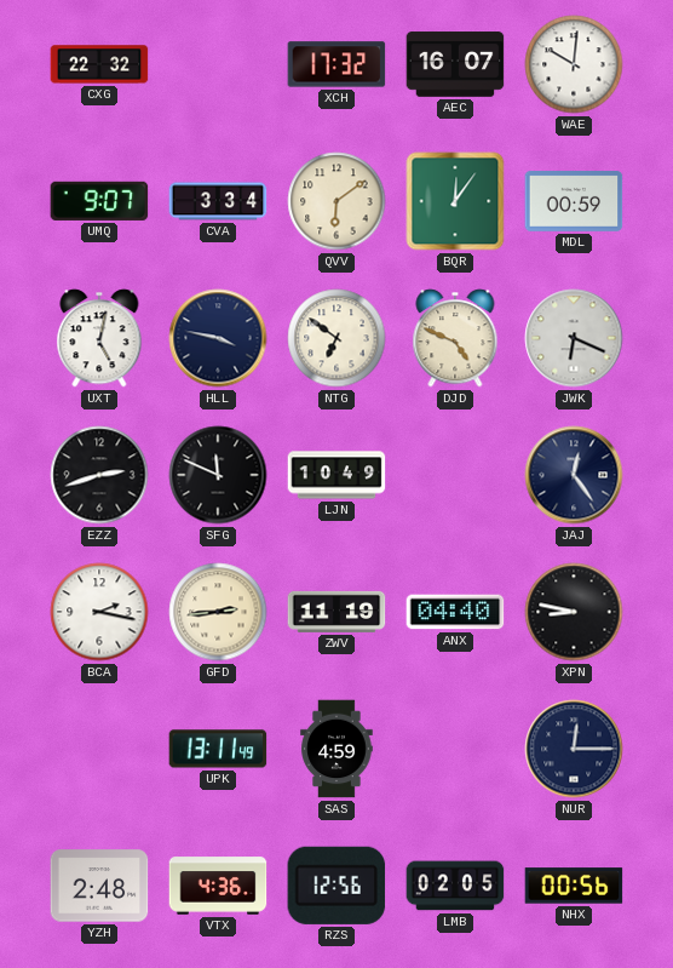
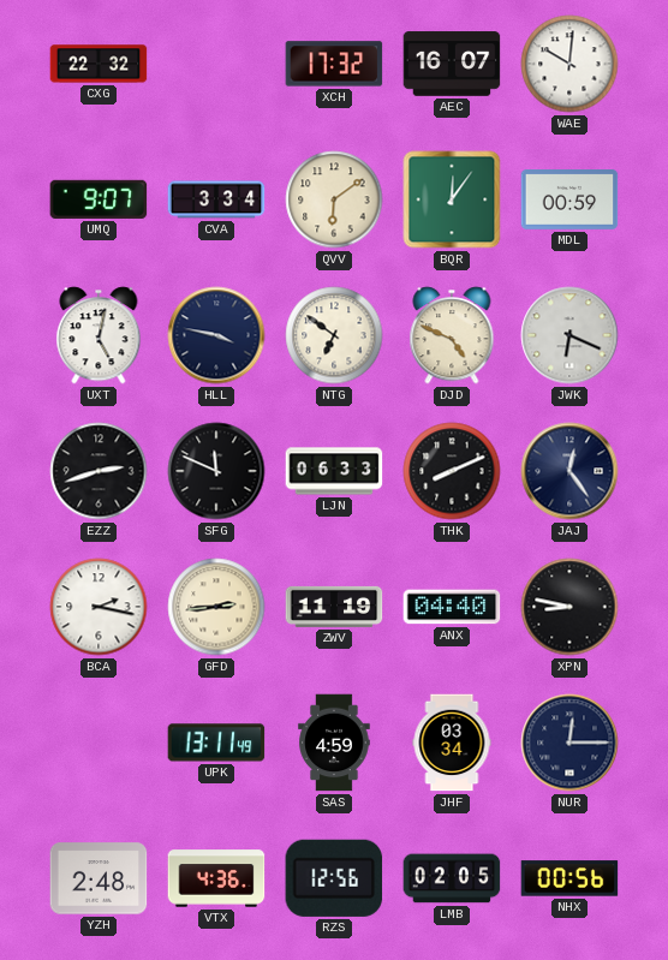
LJN: 10:49 -> 06:33
THK: none -> 8:11
JHF: none -> 03:34
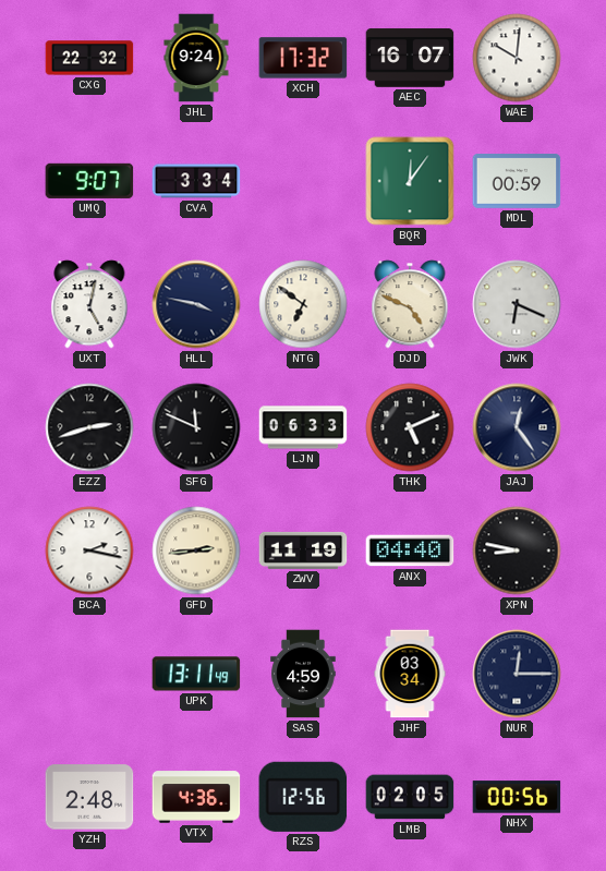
JHL: none -> 9:24
QVV: 6:09 -> none
THK: 8:11 -> 5:11
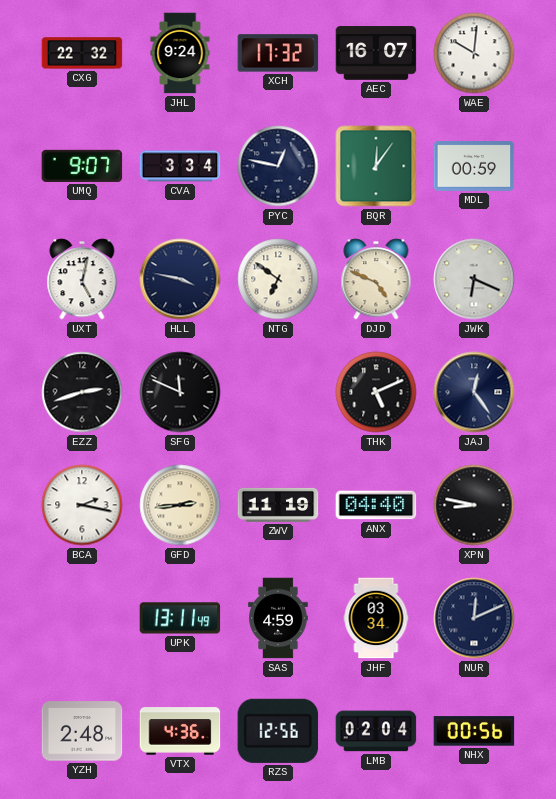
PYC: none -> 12:47
LJN: 06:33 -> none
NUR: 12:15 -> 12:11
LMB: 02:05 -> 02:04
